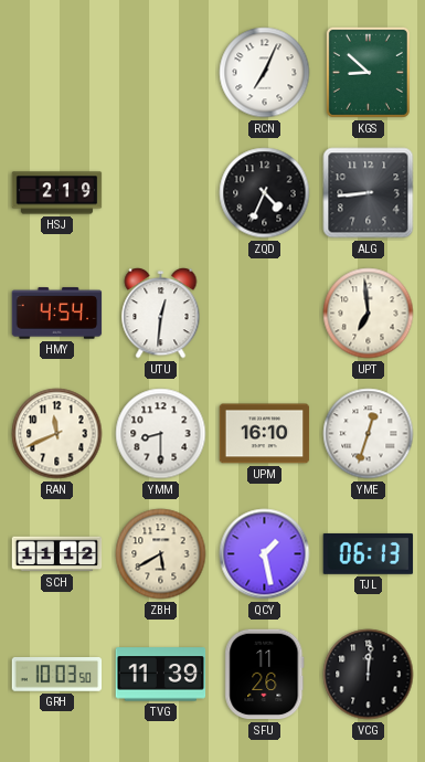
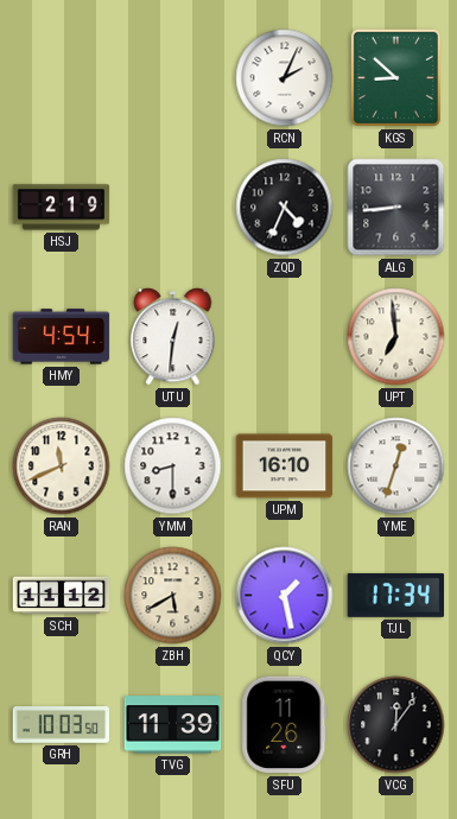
RCN: 7:04 -> 2:04
TJL: 06:13 -> 17:34
VCG: 12:01 -> 12:06
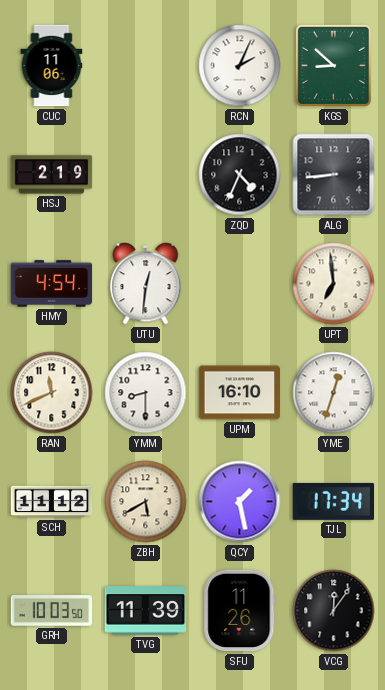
CUC: none -> 11:06
